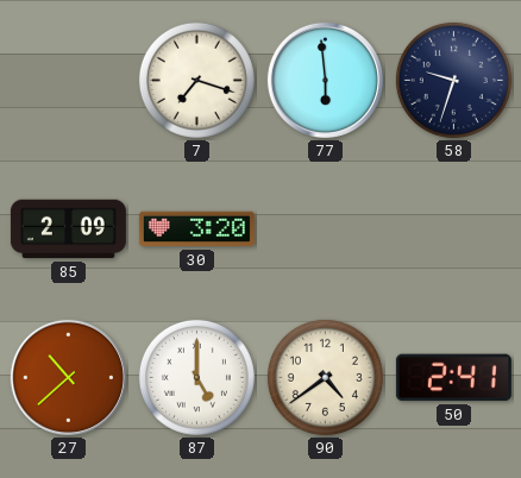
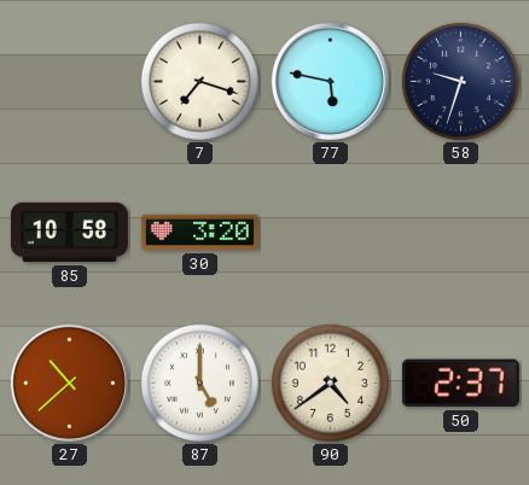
77: 5:59 -> 5:47
85: 2:09 -> 10:58
50: 2:41 -> 2:37
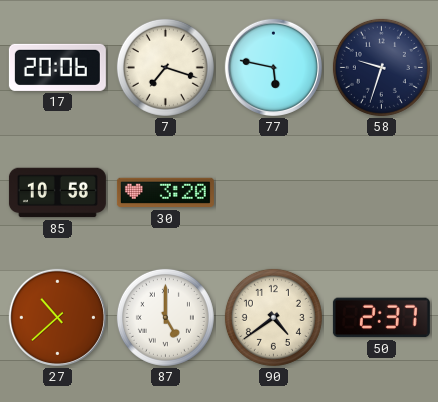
17: none -> 20:06
